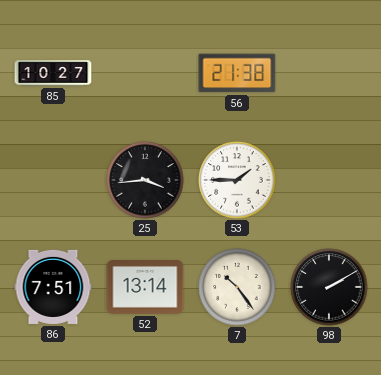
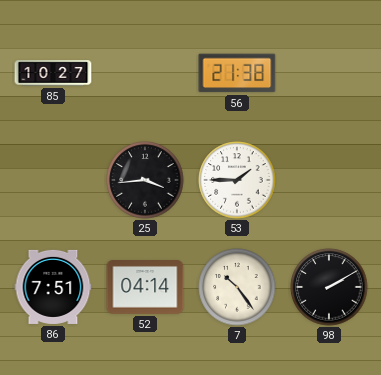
52: 13:14 -> 04:14
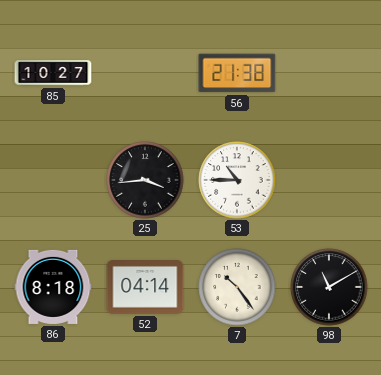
53: 1:45 -> 10:45
86: 7:51 -> 8:18
98: 2:10 -> 11:10
